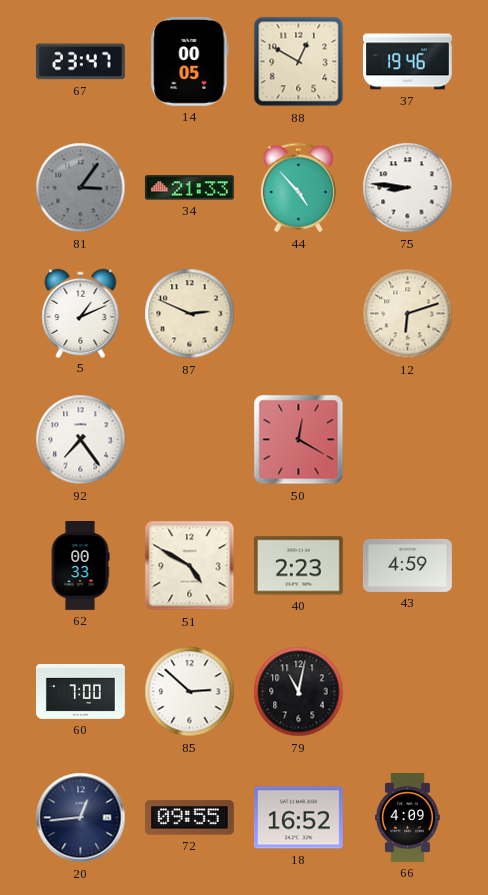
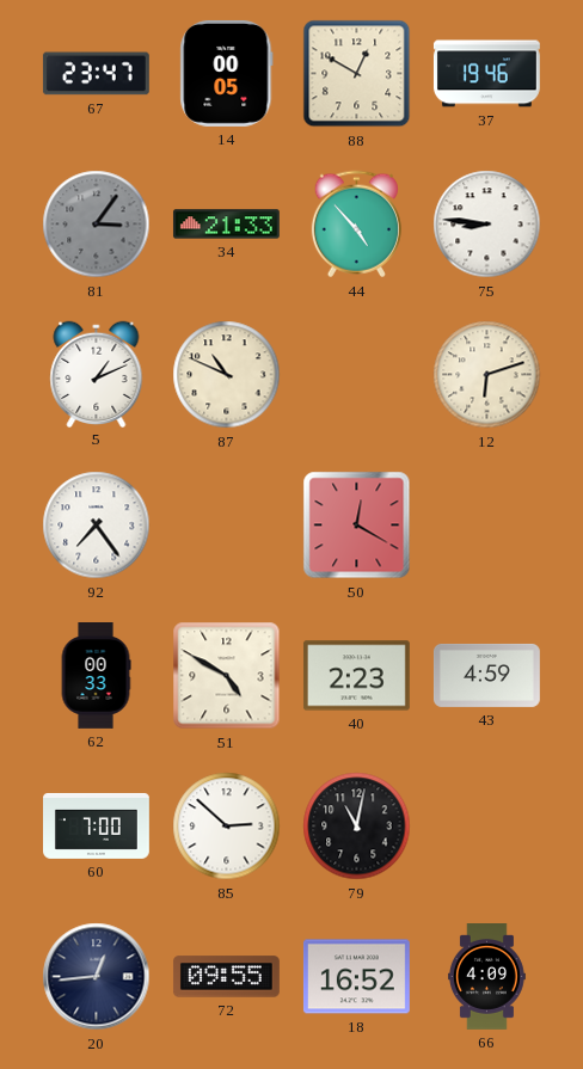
87: 2:49 -> 10:49
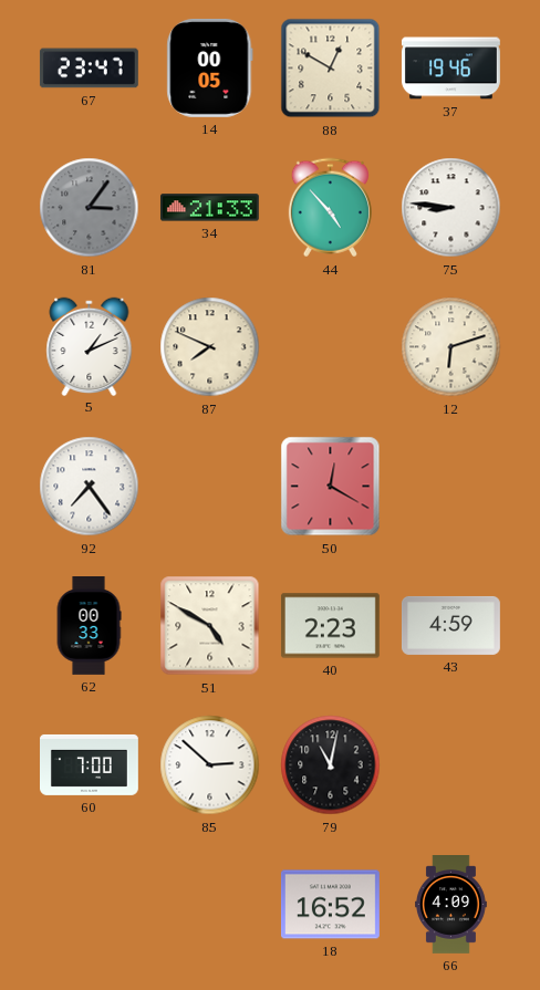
87: 10:49 -> 7:49
20: 12:44 -> none
72: 09:55 -> none
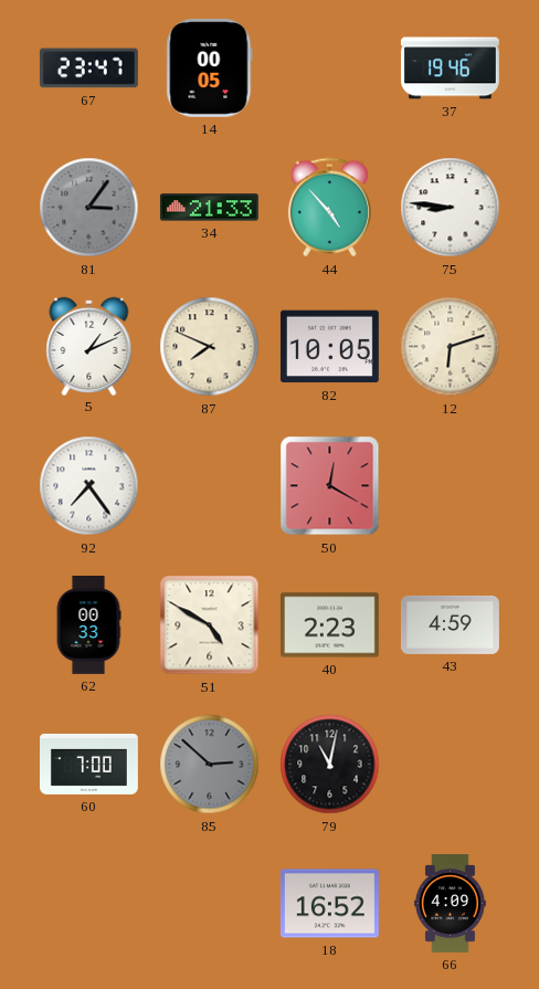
88: 12:50 -> none
82: none -> 10:05
85 dial: white -> grey
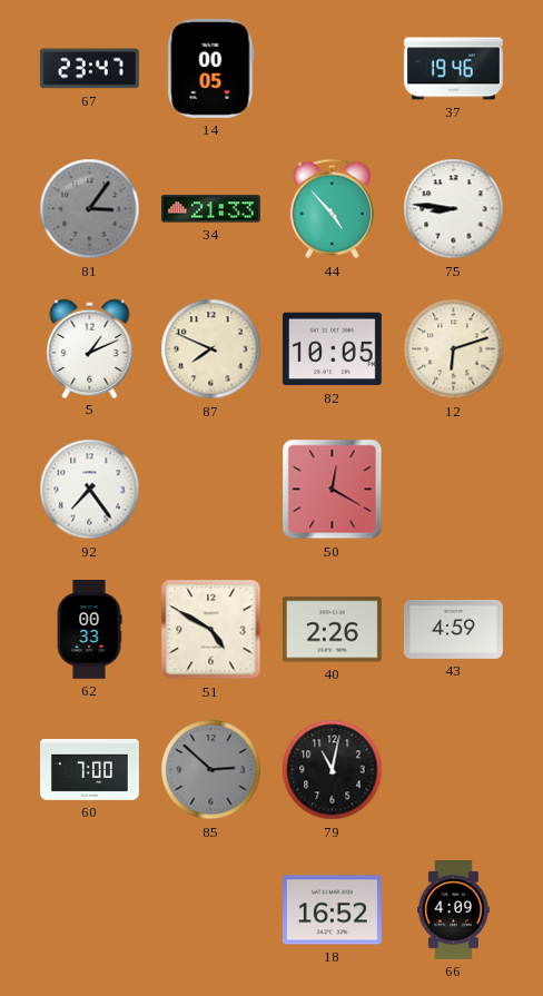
40: 2:23 -> 2:26
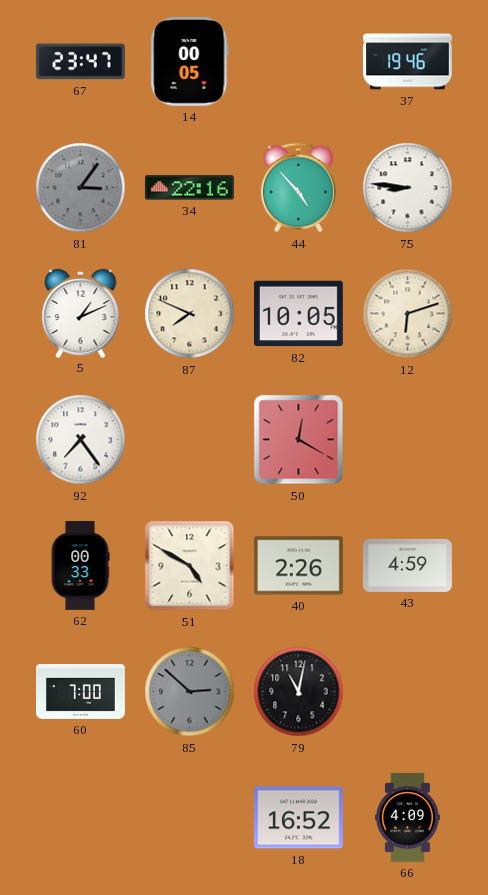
34: 21:33 -> 22:16
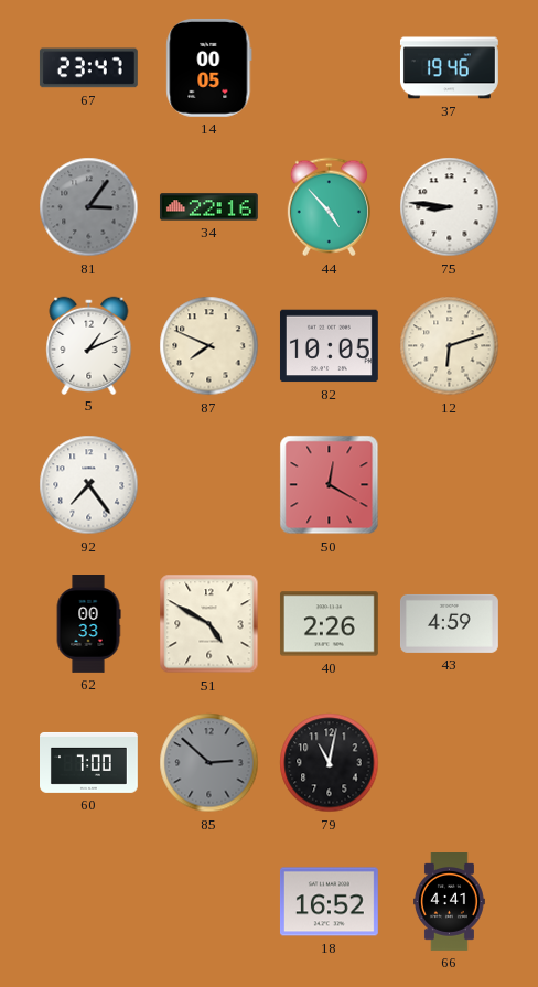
66: 4:09 -> 4:41
